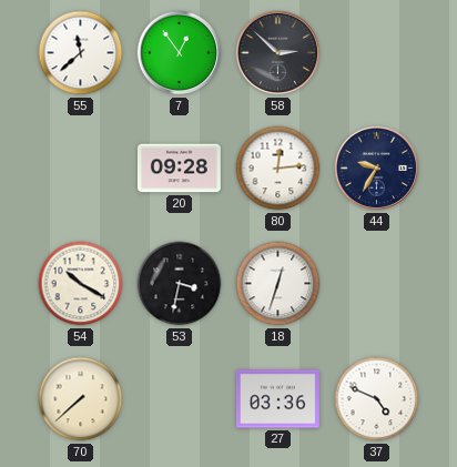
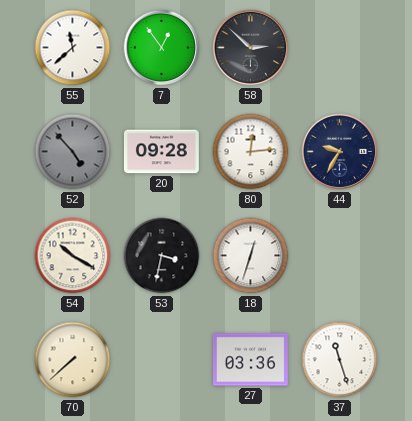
52: none -> 4:53
37: 4:49 -> 11:27
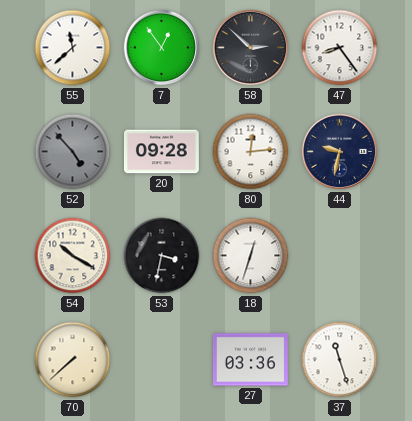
47: none -> 8:24
44: 9:35 -> 9:32
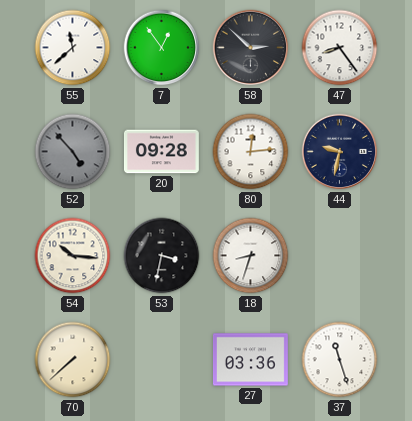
54: 10:20 -> 10:16
18: 12:33 -> 8:33
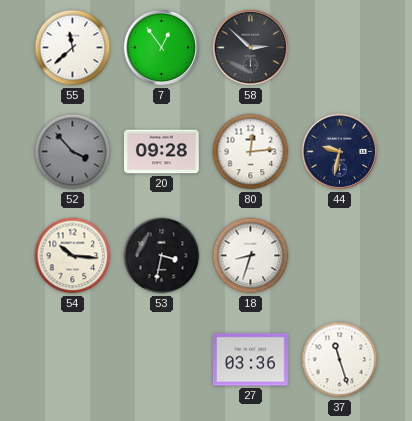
47: 8:24 -> none
52: 4:53 -> 3:53
70: 7:38 -> none
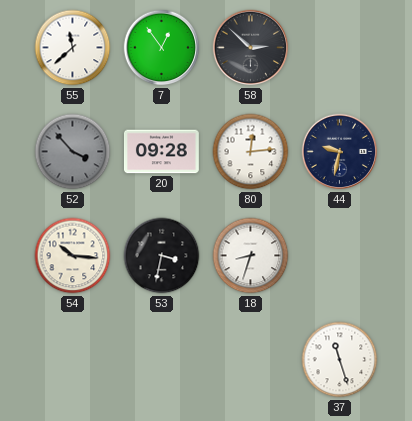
27: 03:36 -> none
